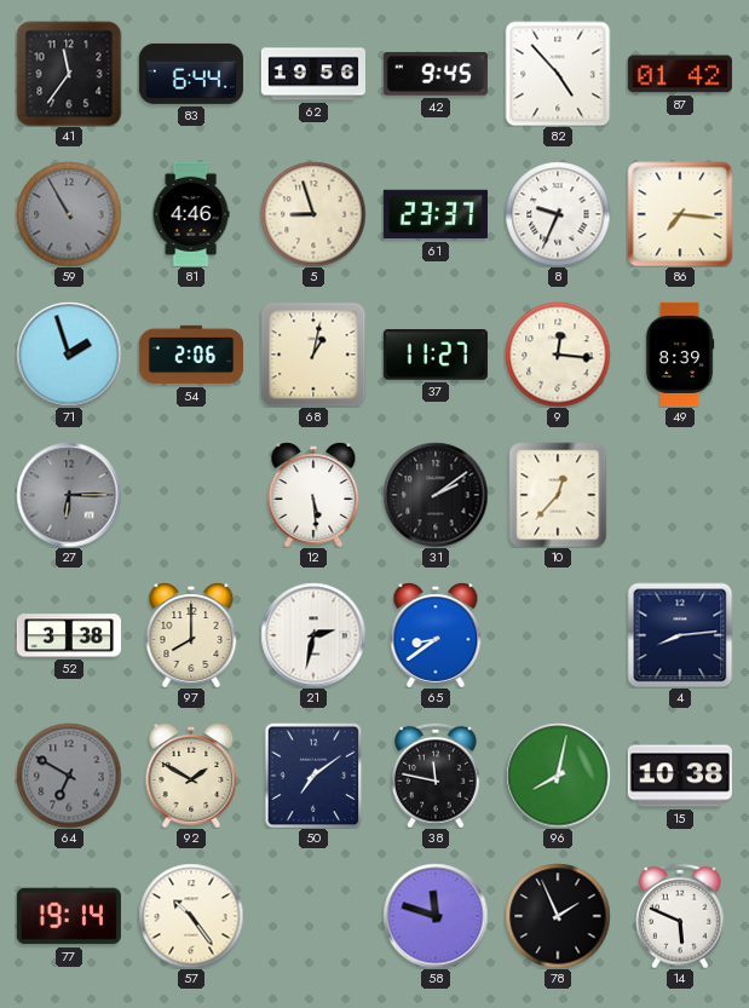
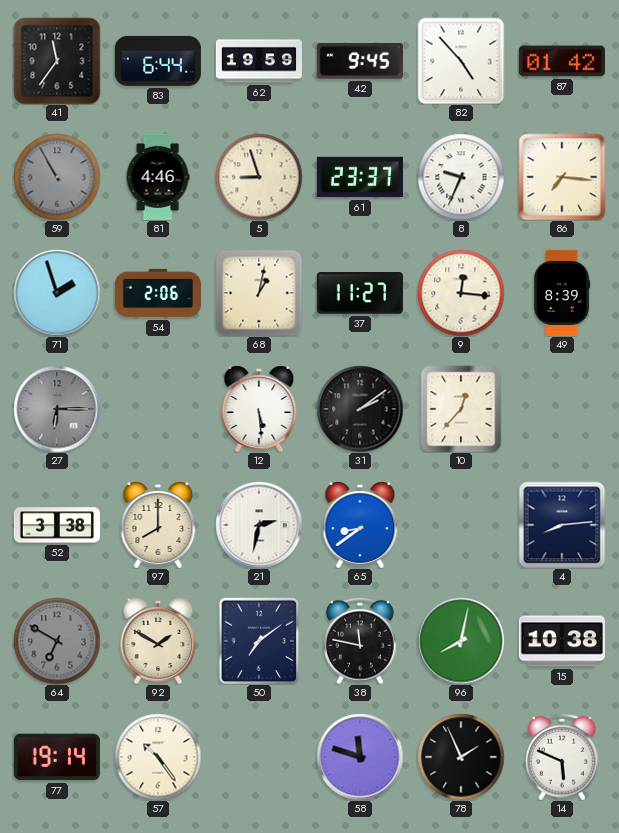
62: 19:56 -> 19:59
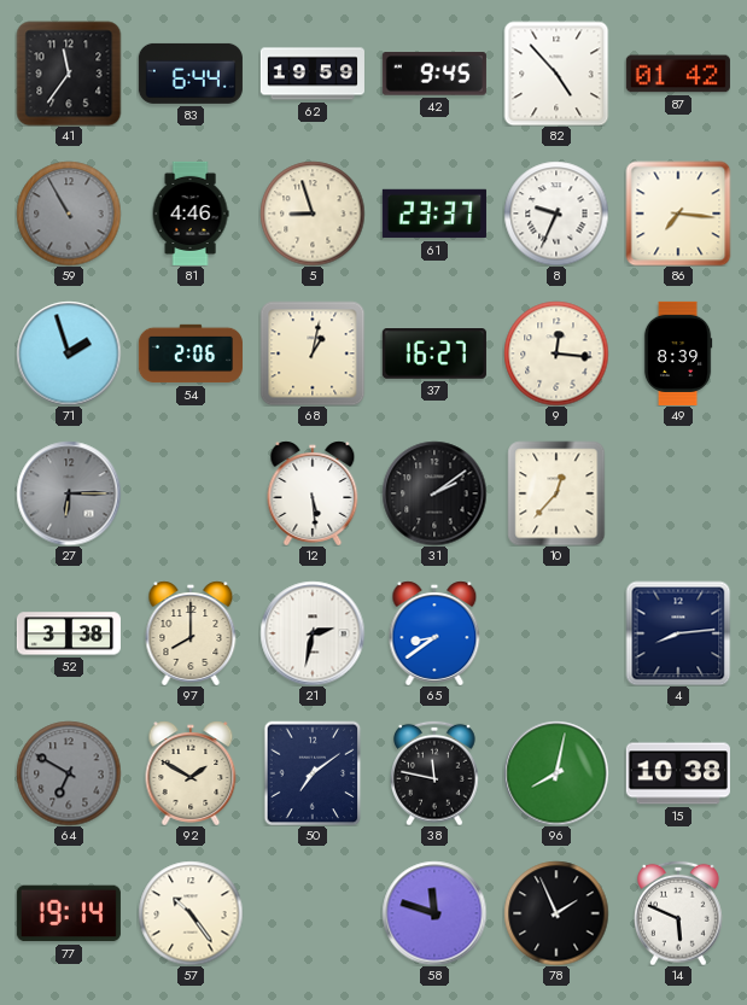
37: 11:27 -> 16:27
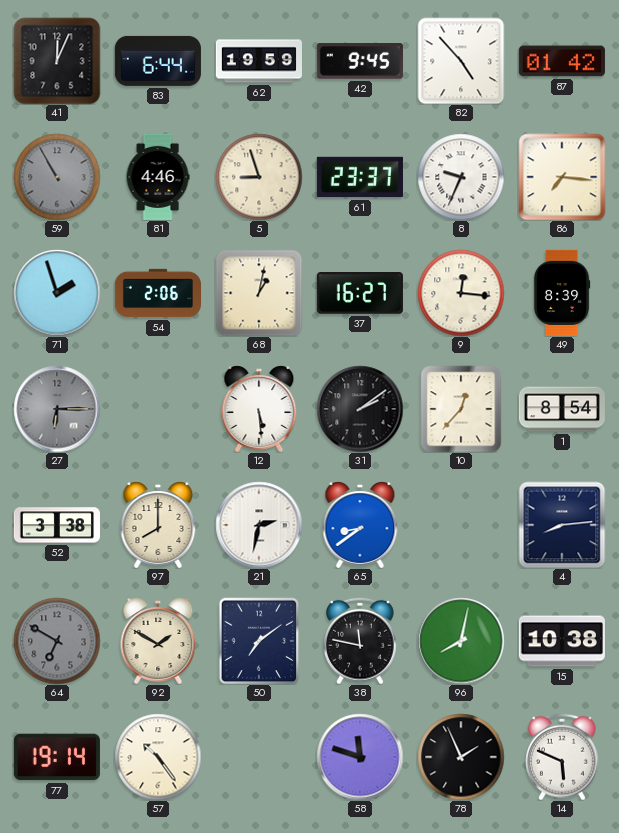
41: 11:36 -> 12:04
1: none -> 8:54
